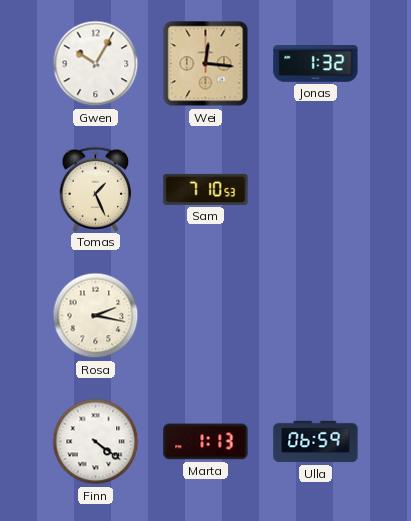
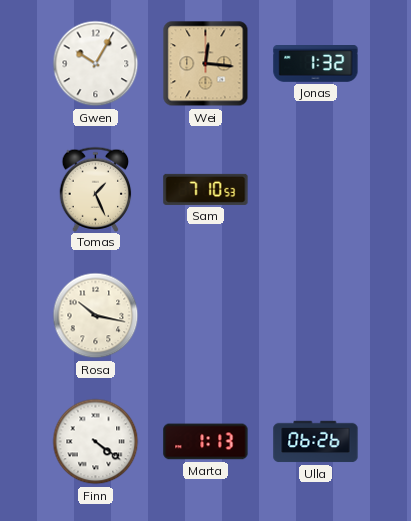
Rosa: 2:17 -> 10:17
Ulla: 06:59 -> 06:26
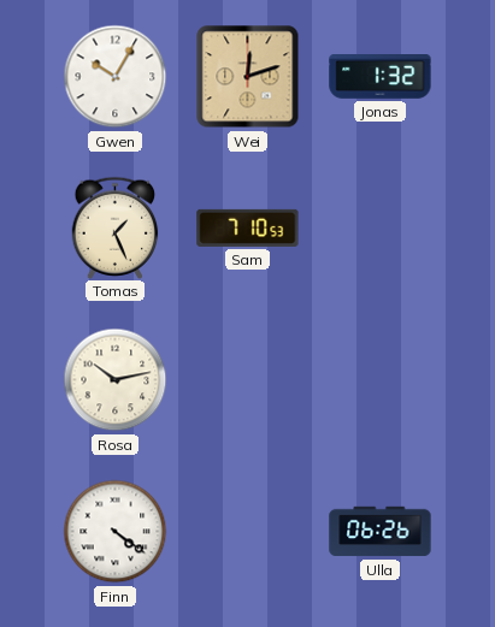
Wei: 12:16 -> 12:12
Rosa: 10:17 -> 10:13
Marta: 1:13 -> none
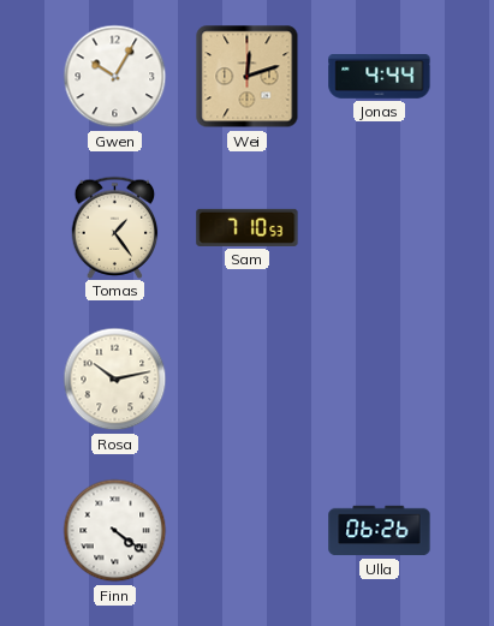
Jonas: 1:32 -> 4:44
Tomas: 1:26 -> 1:24
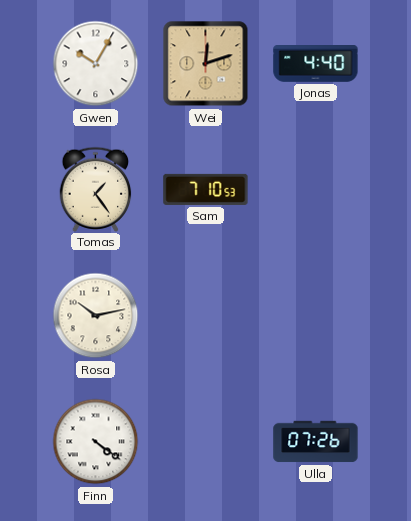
Jonas: 4:44 -> 4:40
Ulla: 06:26 -> 07:26
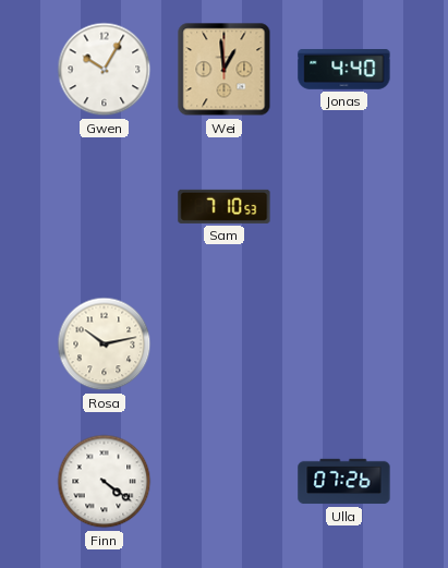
Wei: 12:12 -> 12:59
Tomas: 1:24 -> none
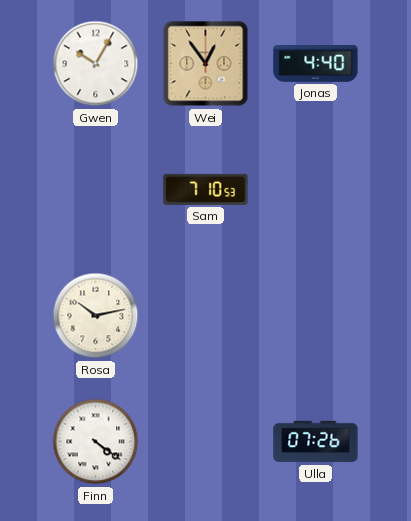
Wei: 12:59 -> 12:54
